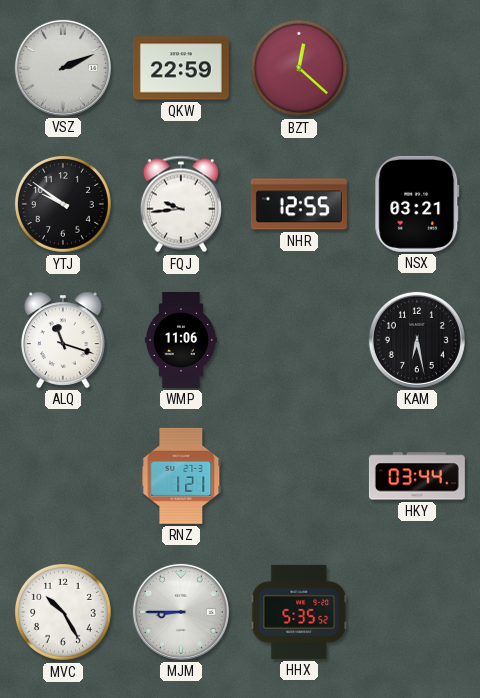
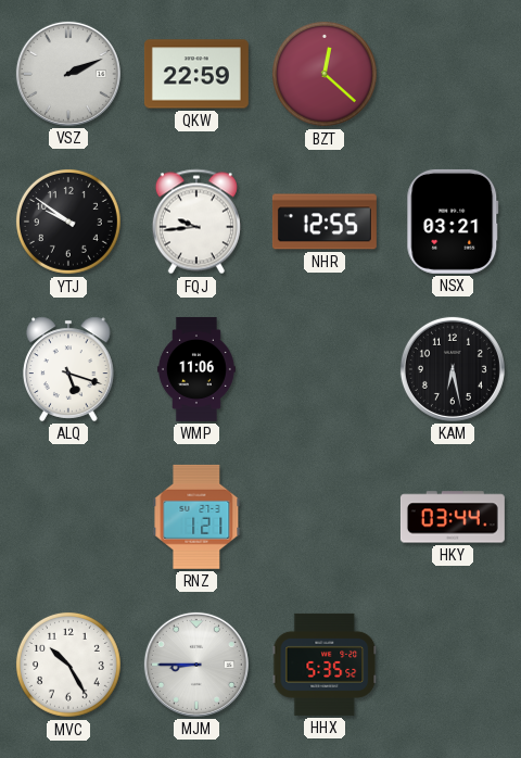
ALQ: 11:18 -> 5:18
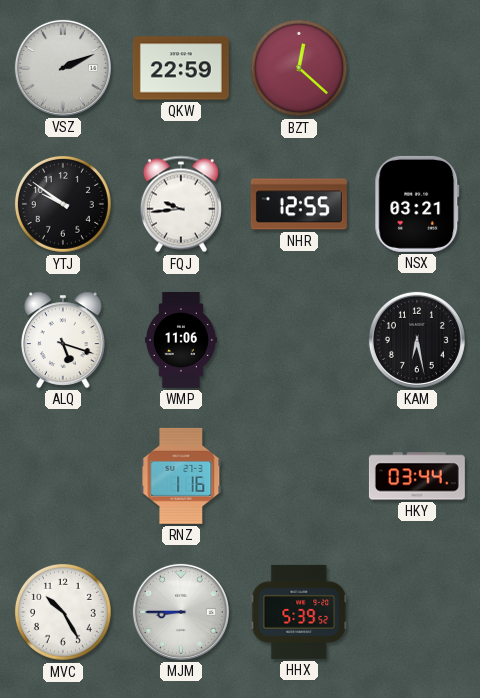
RNZ: 1:21 -> 1:16
HHX: 5:35 -> 5:39
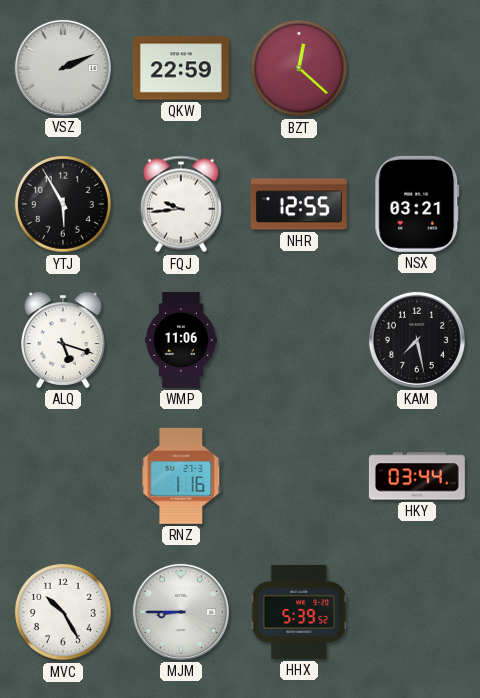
YTJ: 9:51 -> 5:55
KAM: 6:28 -> 7:28
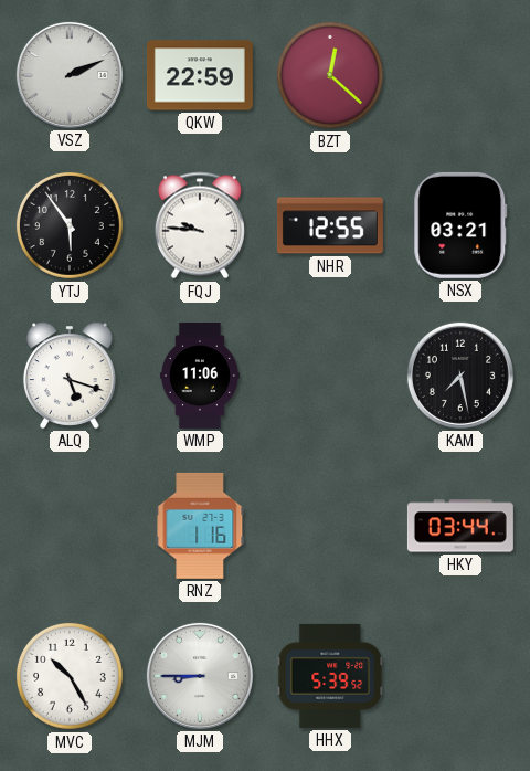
YTJ: 5:55 -> 5:54
FQJ: 9:44 -> 9:46
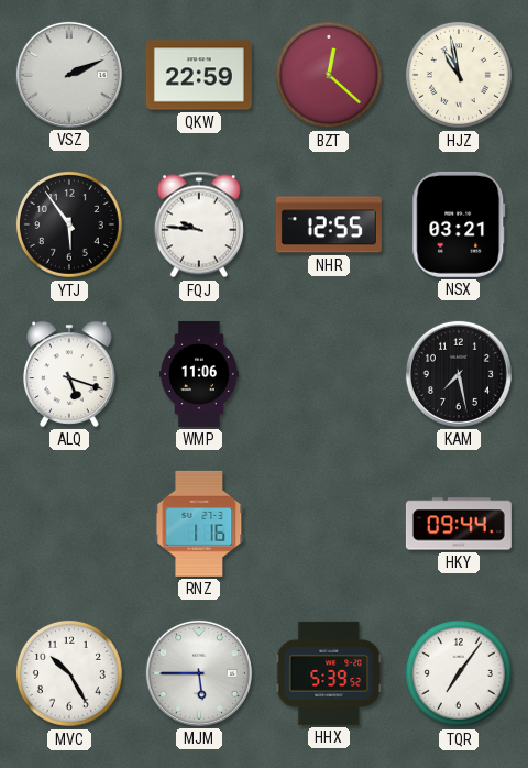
HJZ: none -> 10:58
HKY: 03:44 -> 09:44
MJM: 8:45 -> 5:45
TQR: none -> 7:06
